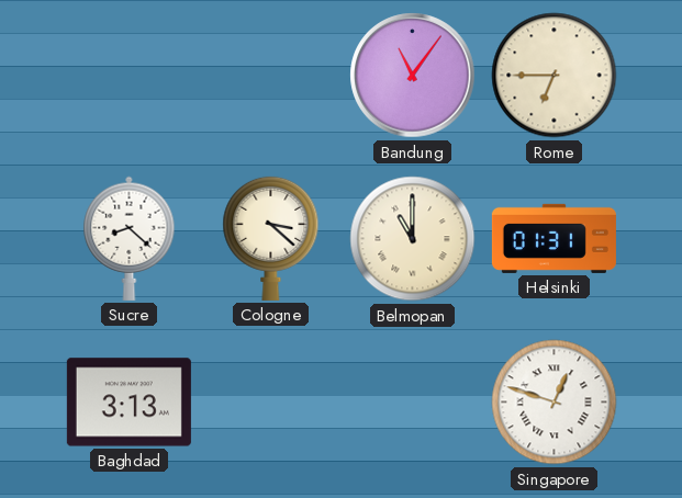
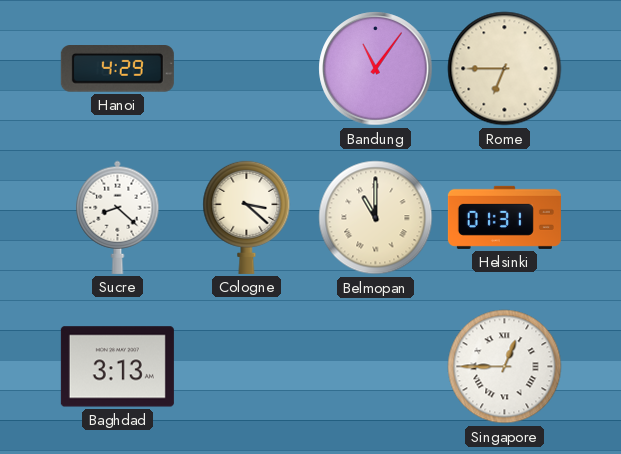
Hanoi: none -> 4:29
Singapore: 12:48 -> 12:45
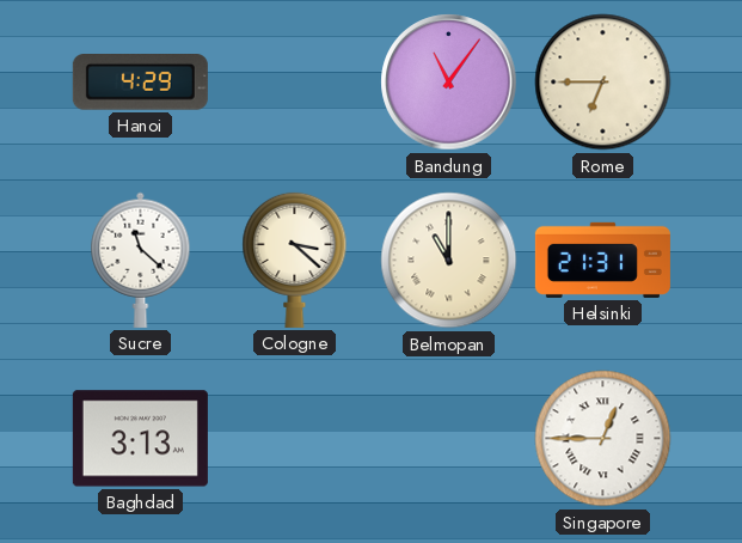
Sucre: 8:22 -> 11:22
Helsinki: 01:31 -> 21:31
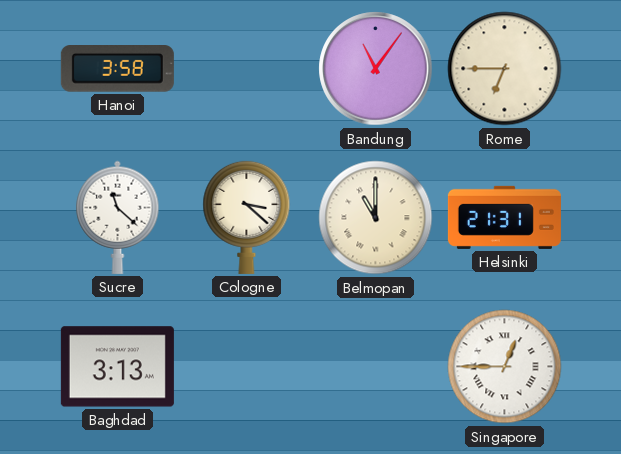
Hanoi: 4:29 -> 3:58
